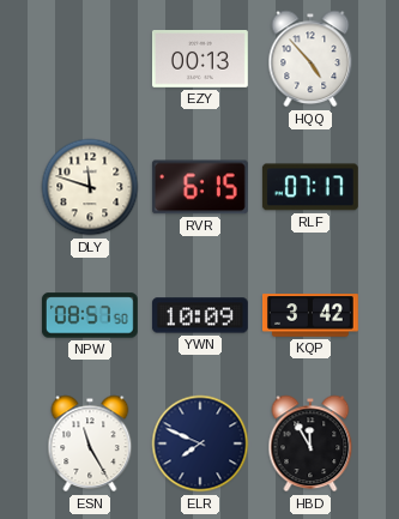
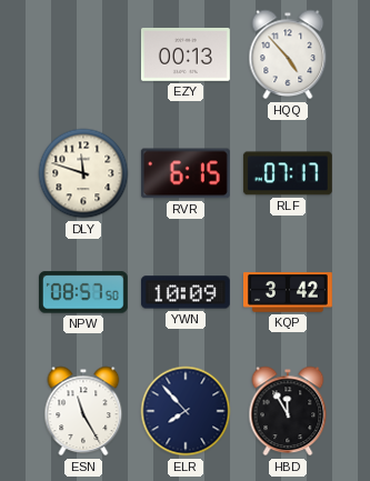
ELR: 7:49 -> 7:53
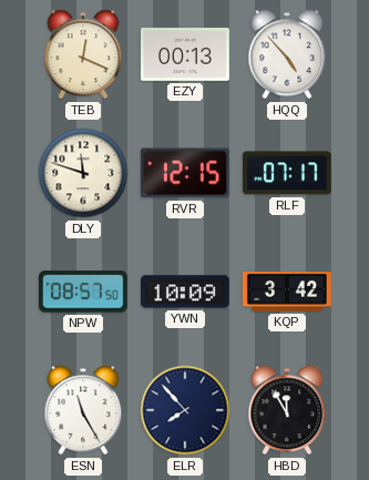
TEB: none -> 12:19
RVR: 6:15 -> 12:15
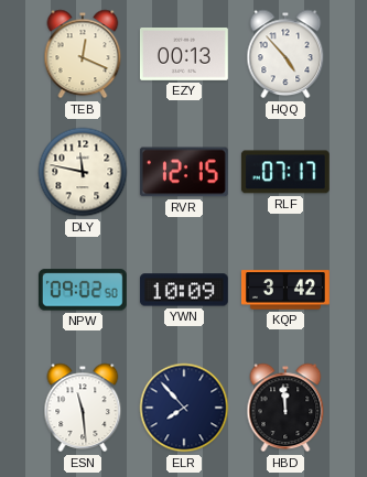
DLY: 11:48 -> 11:47
NPW: 08:57 -> 09:02
ESN: 11:25 -> 11:29
HBD: 11:55 -> 11:59
